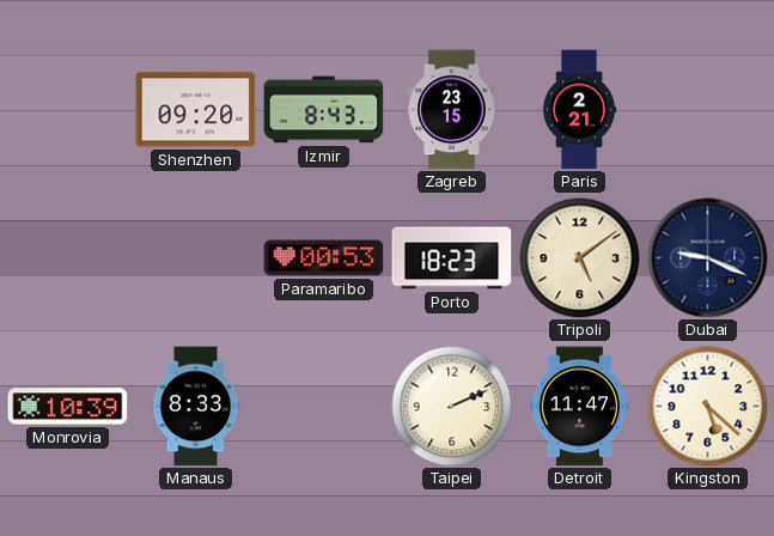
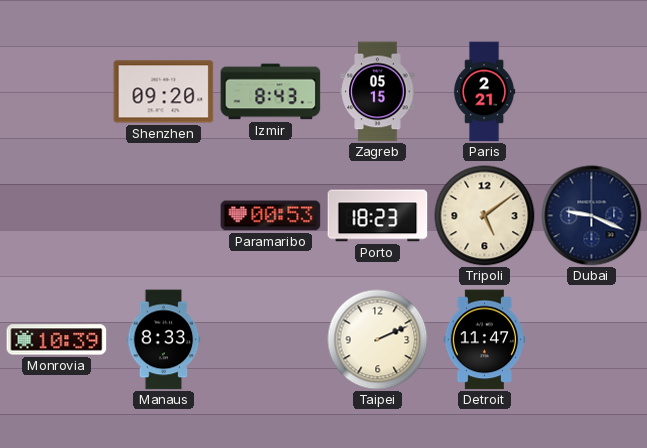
Zagreb: 23:15 -> 05:15
Kingston: 5:22 -> none
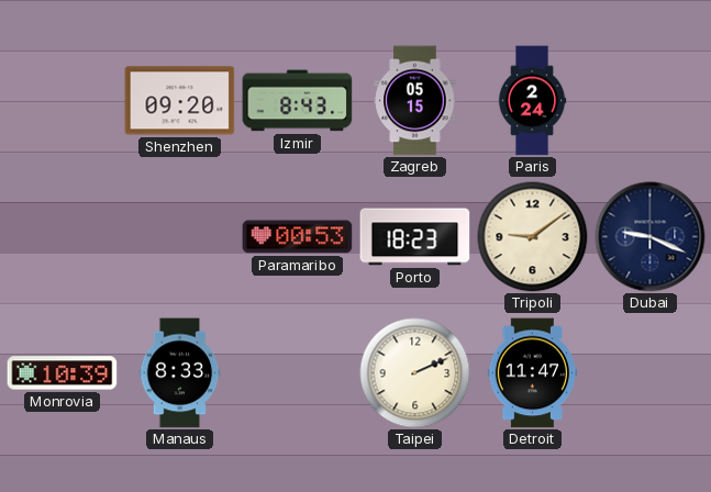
Paris: 2:21 -> 2:24
Tripoli: 5:09 -> 9:09
